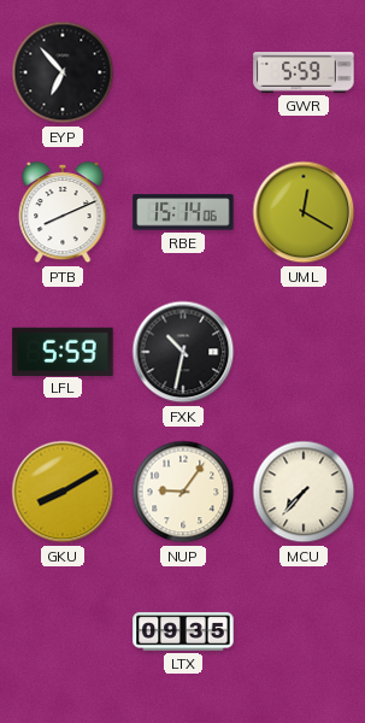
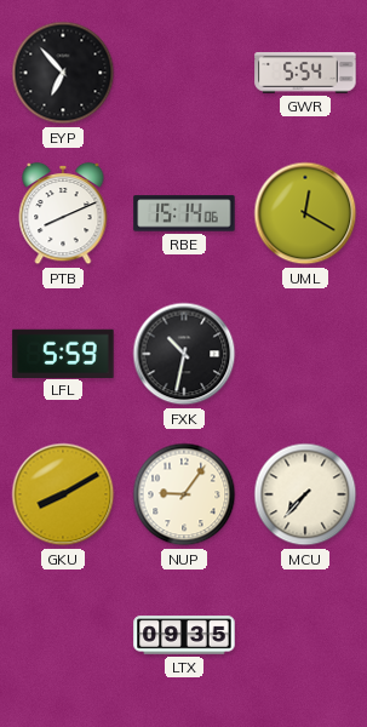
GWR: 5:59 -> 5:54
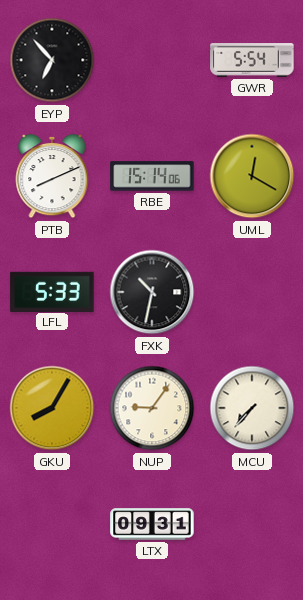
LFL: 5:59 -> 5:33
GKU: 8:10 -> 8:05
LTX: 09:35 -> 09:31
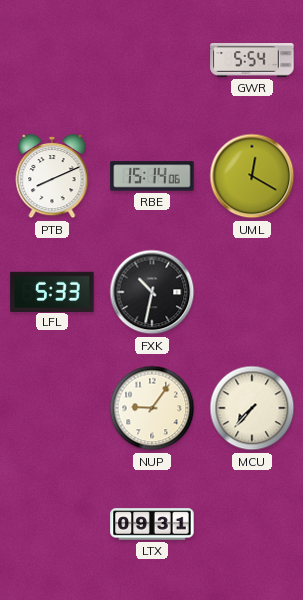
EYP: 6:53 -> none
GKU: 8:05 -> none
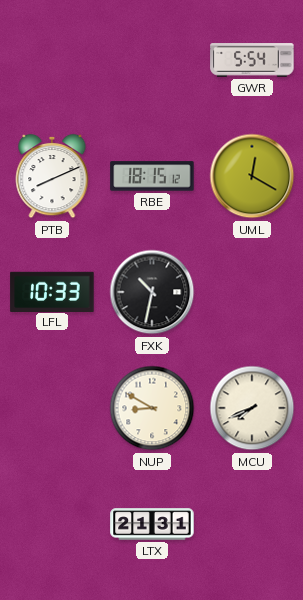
RBE: 15:14 -> 18:15
LFL: 5:33 -> 10:33
NUP: 9:06 -> 8:50
MCU: 7:37 -> 7:41
LTX: 09:31 -> 21:31
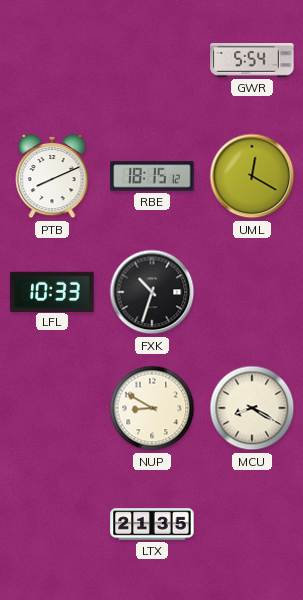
FXK: 10:32 -> 10:33
MCU: 7:41 -> 8:20
LTX: 21:31 -> 21:35
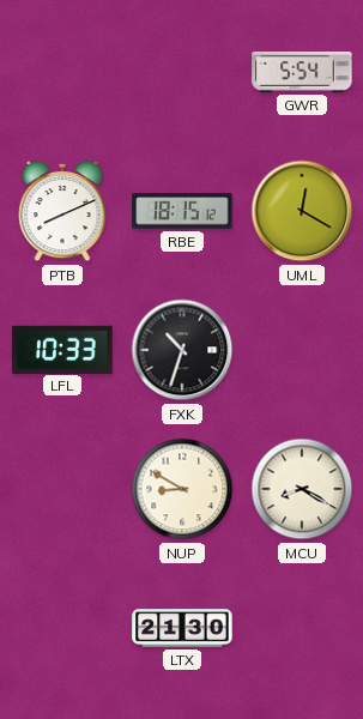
LTX: 21:35 -> 21:30
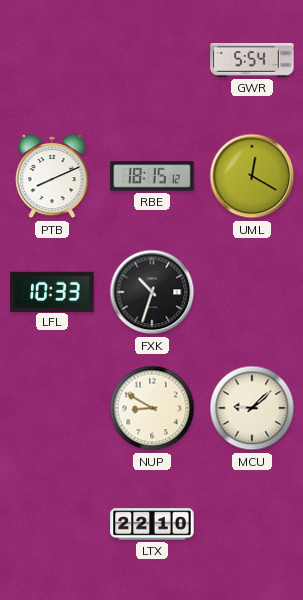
MCU: 8:20 -> 9:08
LTX: 21:30 -> 22:10
